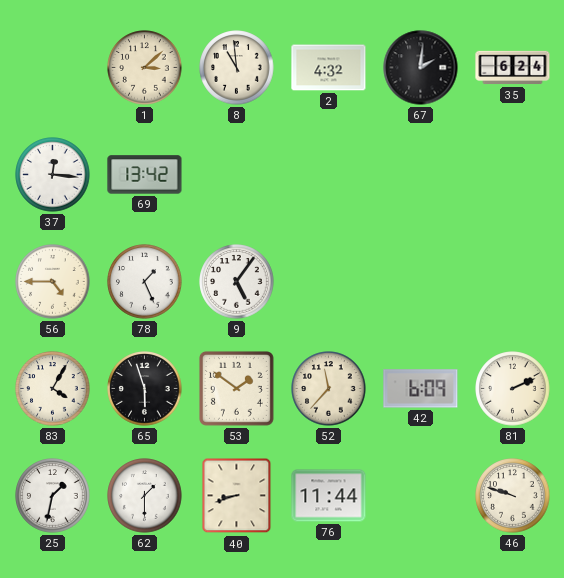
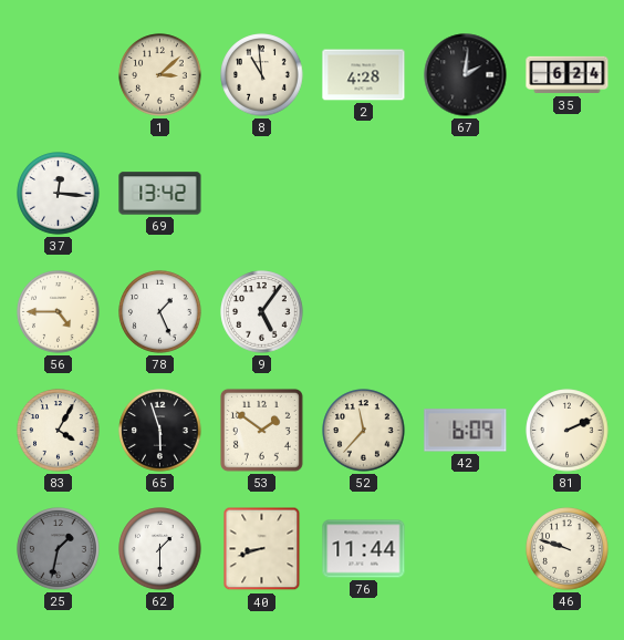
2: 4:32 -> 4:28
25 dial: white -> grey
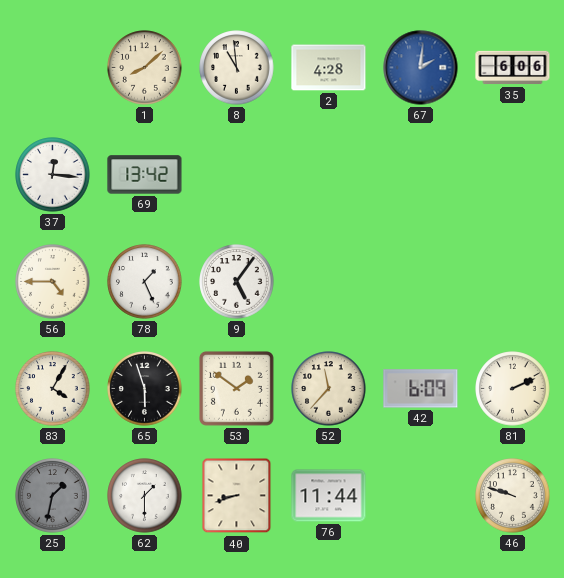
1: 3:08 -> 8:08
67 dial: black -> blue
35: 6:24 -> 6:06
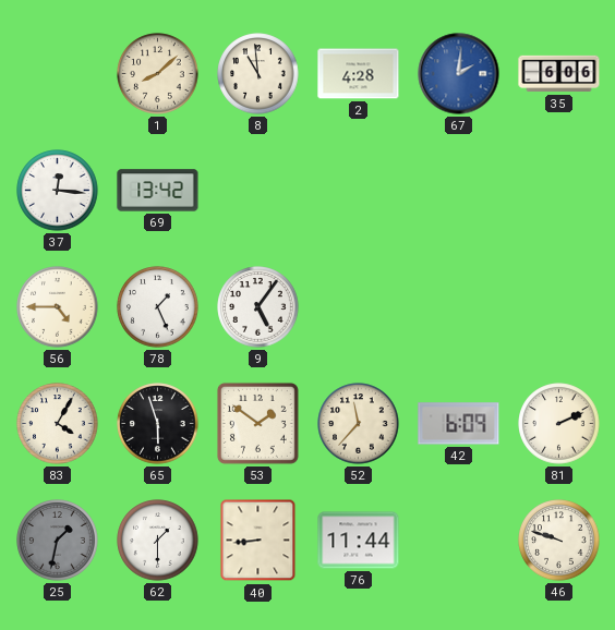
40: 8:42 -> 8:44
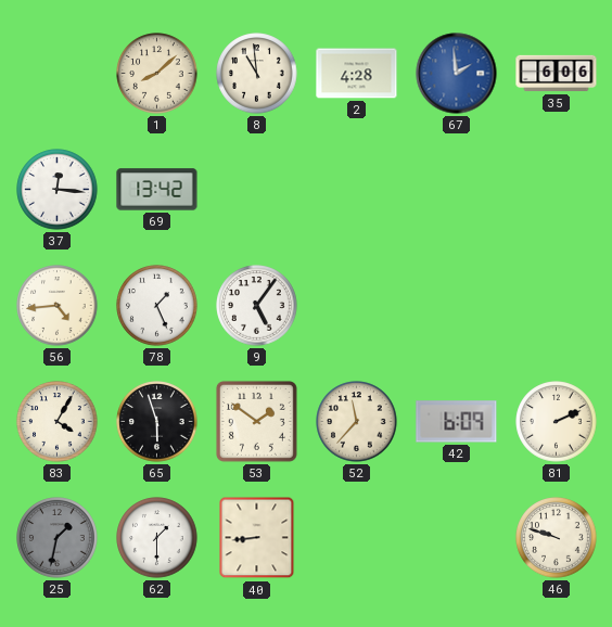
67: 2:01 -> 1:59
56: 4:45 -> 4:44
76: 11:44 -> none
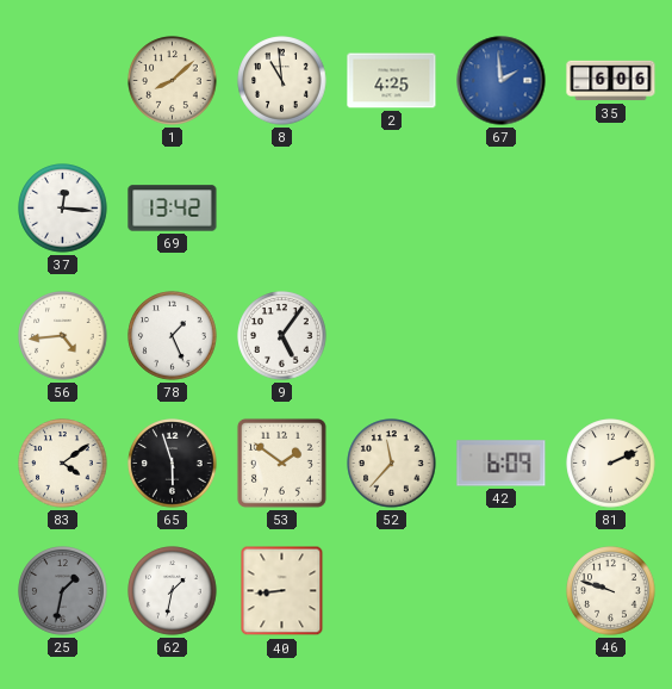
2: 4:28 -> 4:25
83: 4:05 -> 4:09
62: 1:30 -> 1:32
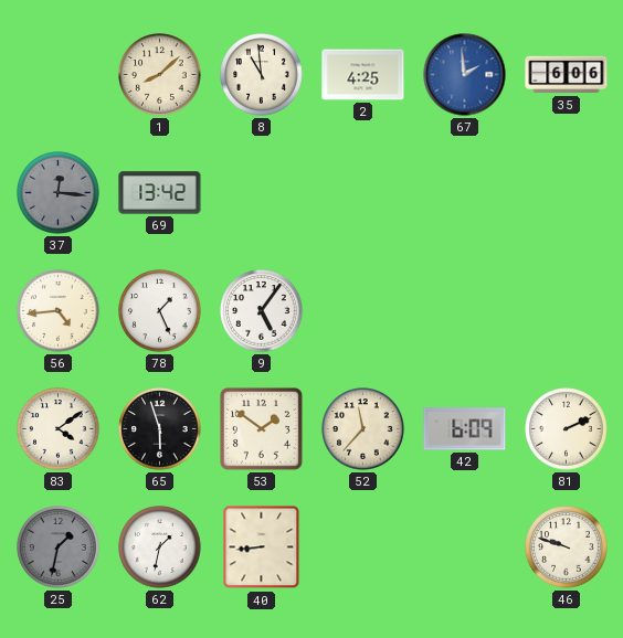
37 dial: white -> grey
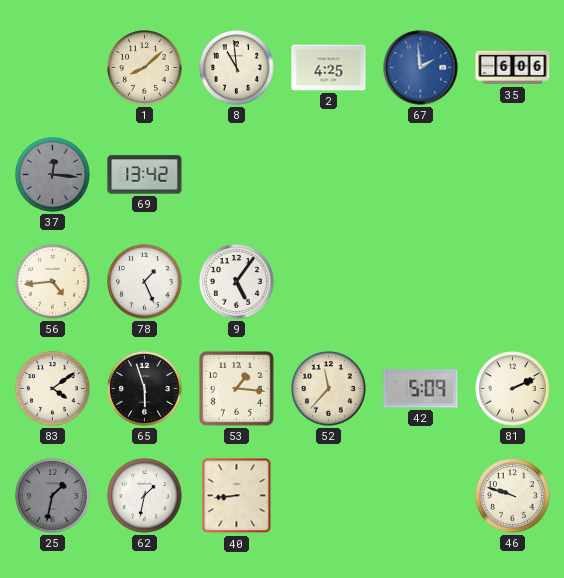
53: 1:51 -> 1:16
42: 6:09 -> 5:09
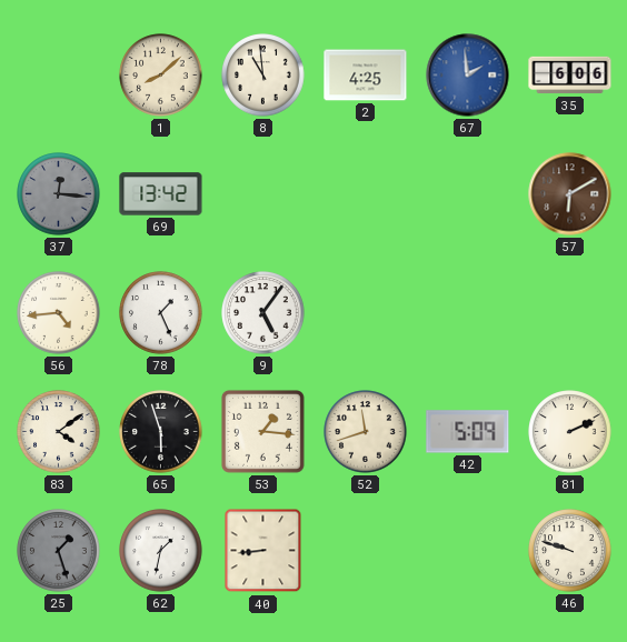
57: none -> 6:10
52: 11:37 -> 11:42
25: 1:32 -> 1:27
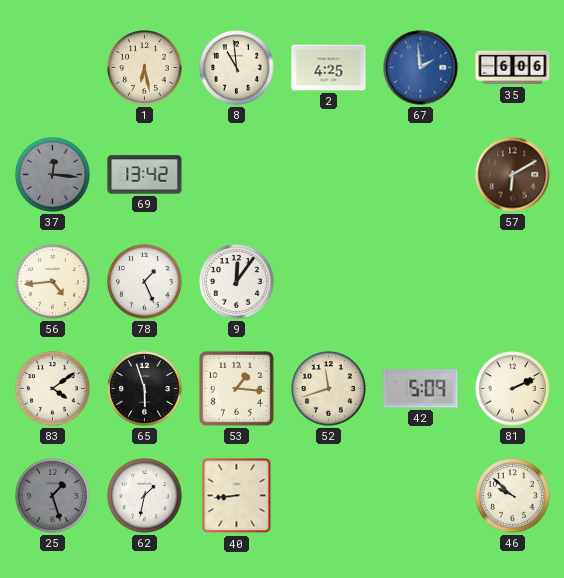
1: 8:08 -> 6:28
9: 5:06 -> 12:06
46: 9:48 -> 9:52
